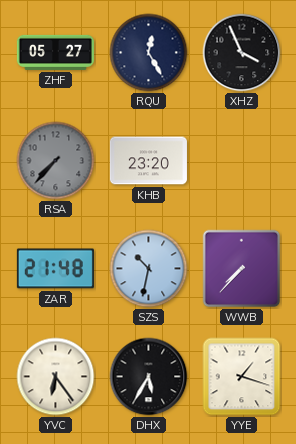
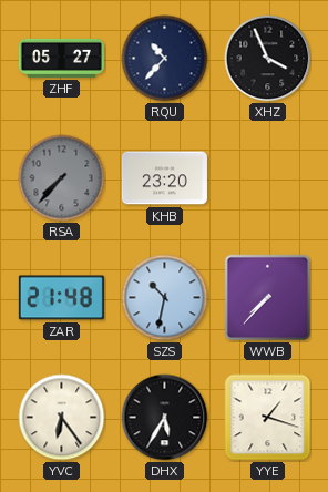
RQU: 12:25 -> 10:37
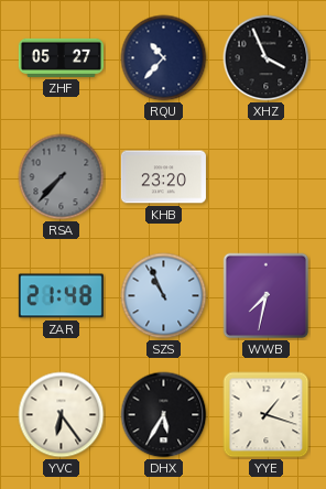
SZS: 10:32 -> 10:56
WWB: 7:37 -> 7:32
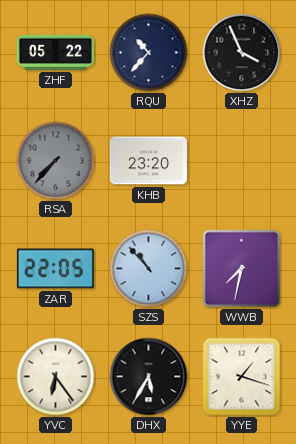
ZHF: 05:27 -> 05:22
ZAR: 21:48 -> 22:05
SZS: 10:56 -> 10:53
